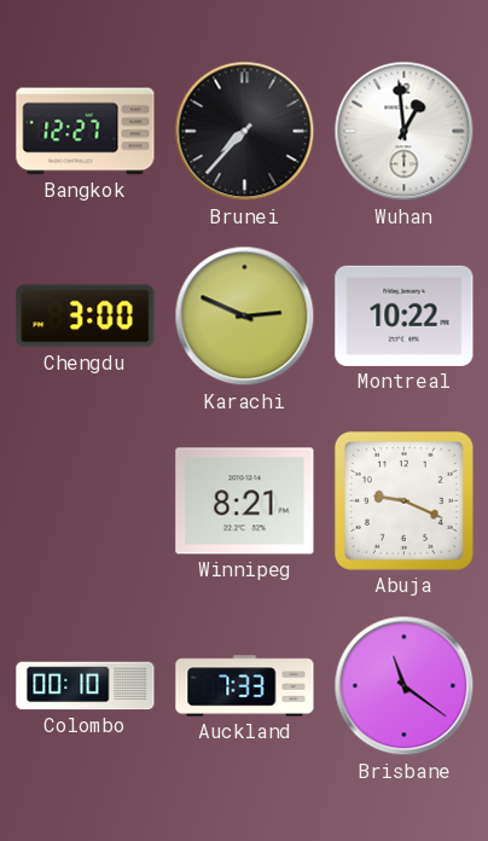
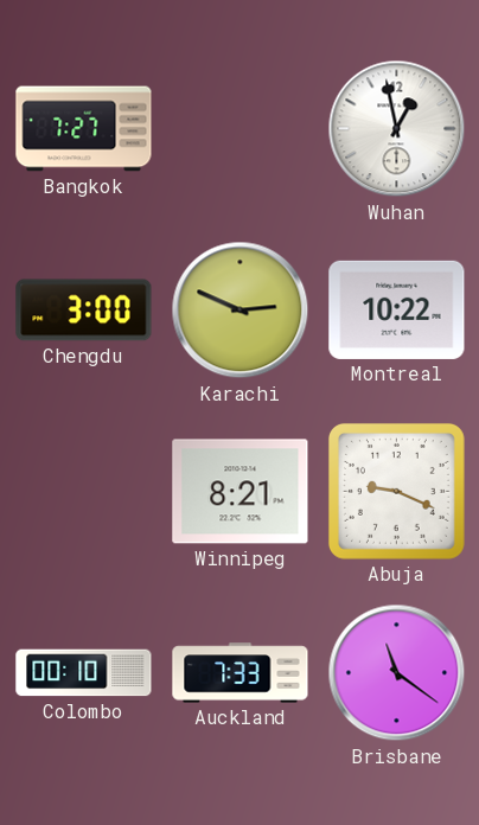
Bangkok: 12:27 -> 7:27
Brunei: 7:37 -> none
Wuhan: 12:59 -> 12:58
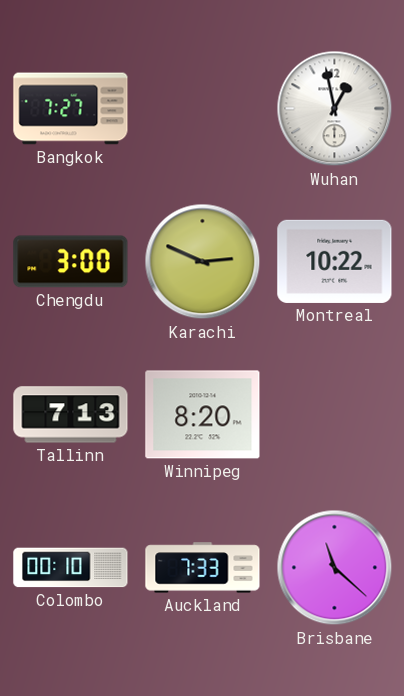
Tallinn: none -> 7:13
Winnipeg: 8:21 -> 8:20
Abuja: 9:19 -> none
Brisbane: 11:21 -> 11:22
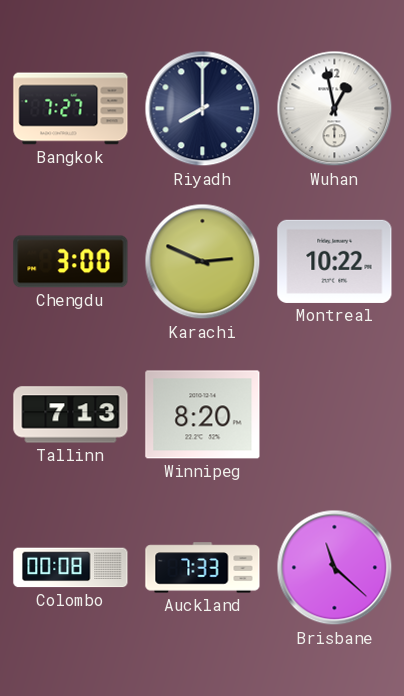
Riyadh: none -> 8:00
Colombo: 00:10 -> 00:08
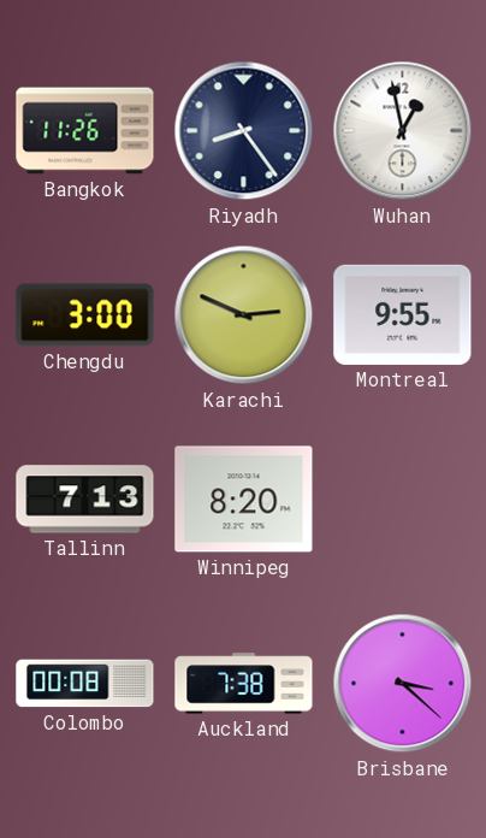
Bangkok: 7:27 -> 11:26
Riyadh: 8:00 -> 8:24
Montreal: 10:22 -> 9:55
Auckland: 7:33 -> 7:38
Brisbane: 11:22 -> 3:22
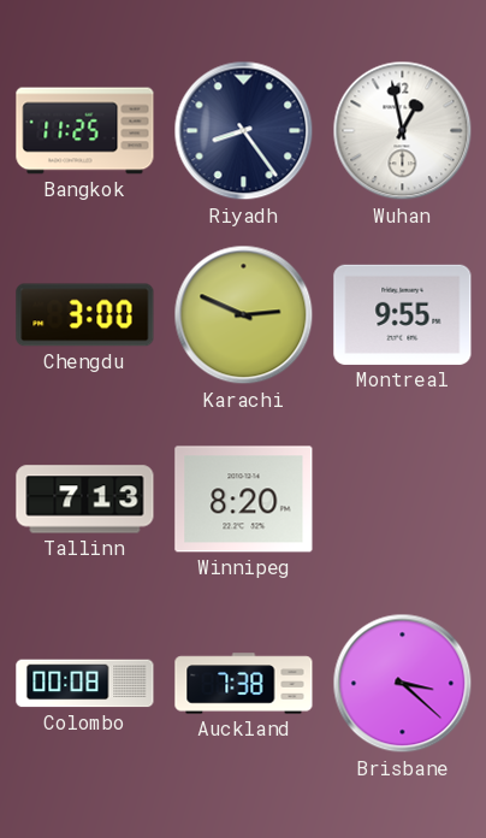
Bangkok: 11:26 -> 11:25
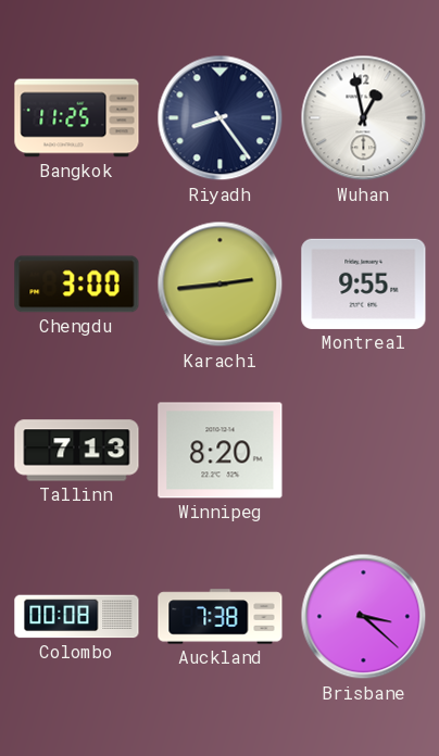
Karachi: 2:49 -> 2:44
